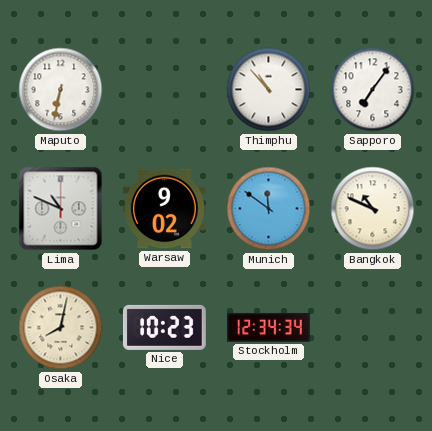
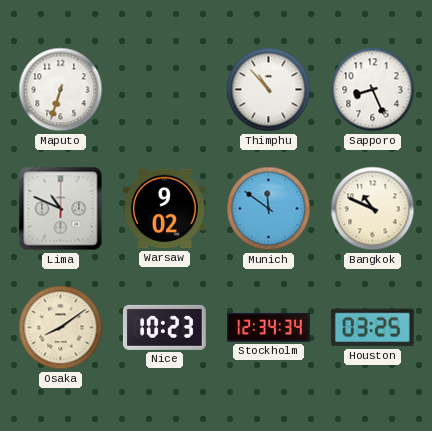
Maputo: 6:32 -> 6:33
Sapporo: 7:06 -> 8:26
Osaka: 8:02 -> 8:09
Houston: none -> 03:25
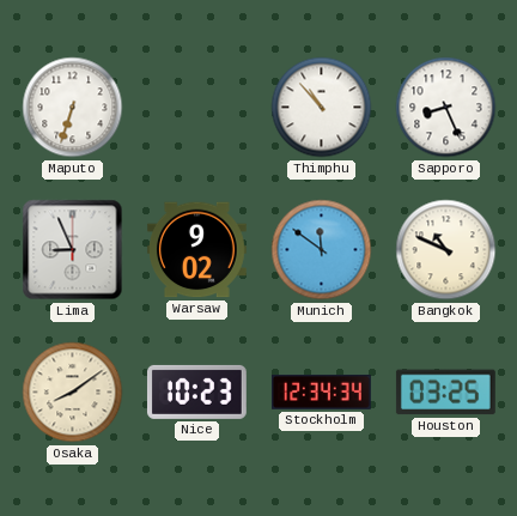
Lima: 10:49 -> 8:56
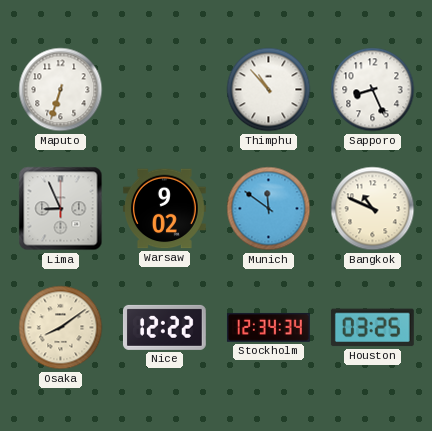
Nice: 10:23 -> 12:22
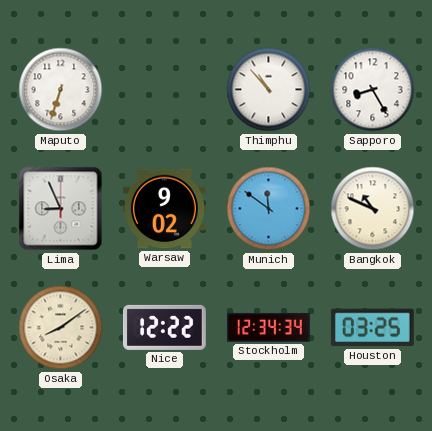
Sapporo: 8:26 -> 8:25
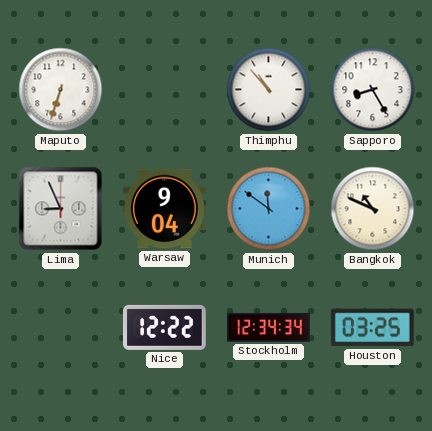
Warsaw: 9:02 -> 9:04
Osaka: 8:09 -> none
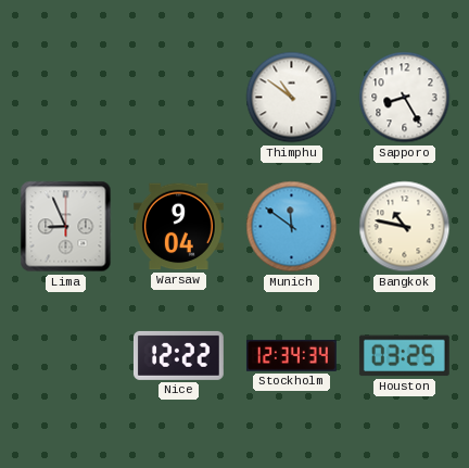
Maputo: 6:33 -> none
Thimphu: 10:53 -> 10:51
Bangkok: 10:49 -> 10:47
